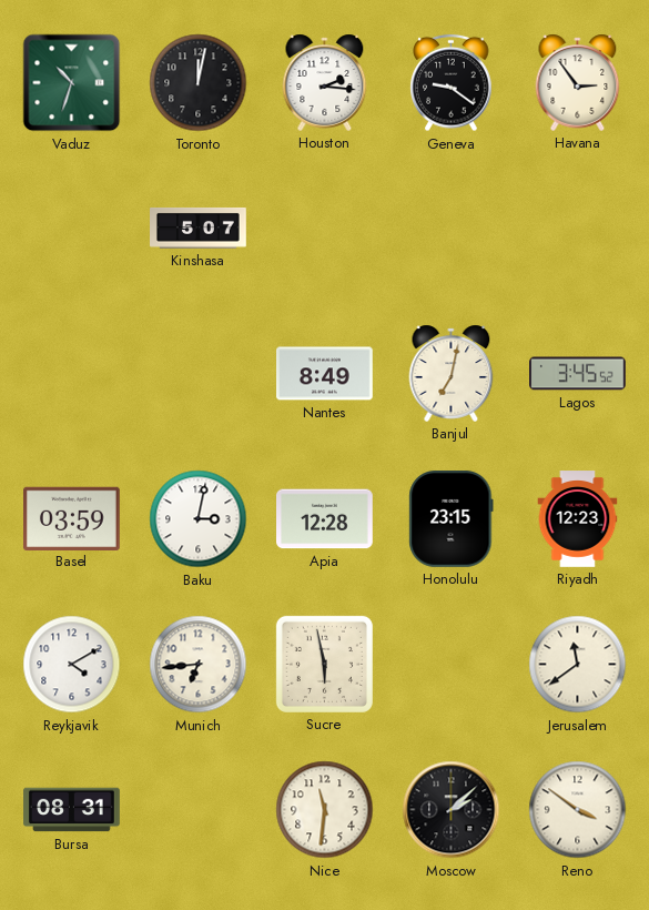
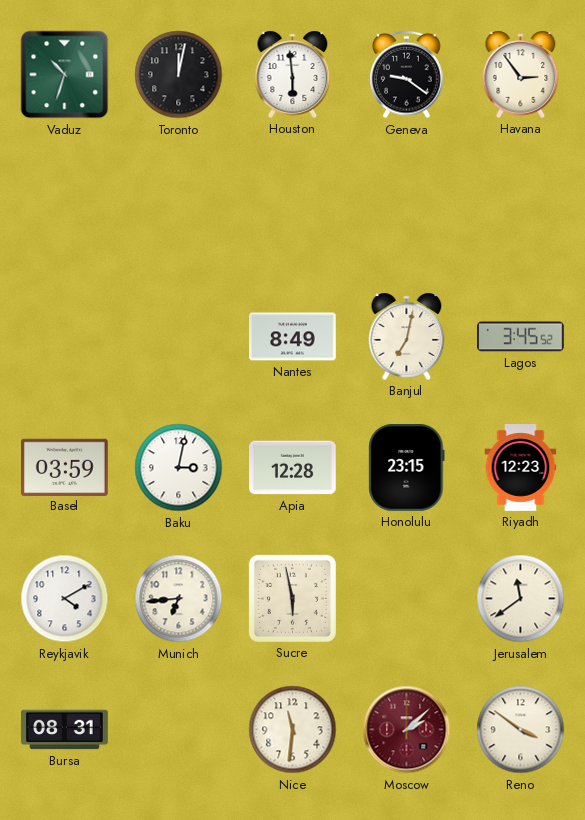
Houston: 2:16 -> 5:59
Kinshasa: 5:07 -> none
Moscow dial: black -> burgundy
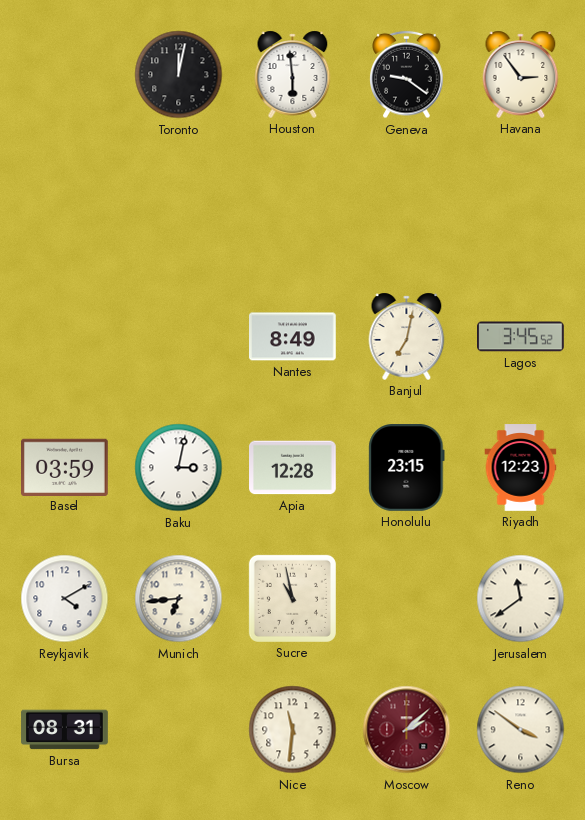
Vaduz: 10:33 -> none
Sucre: 5:58 -> 10:58
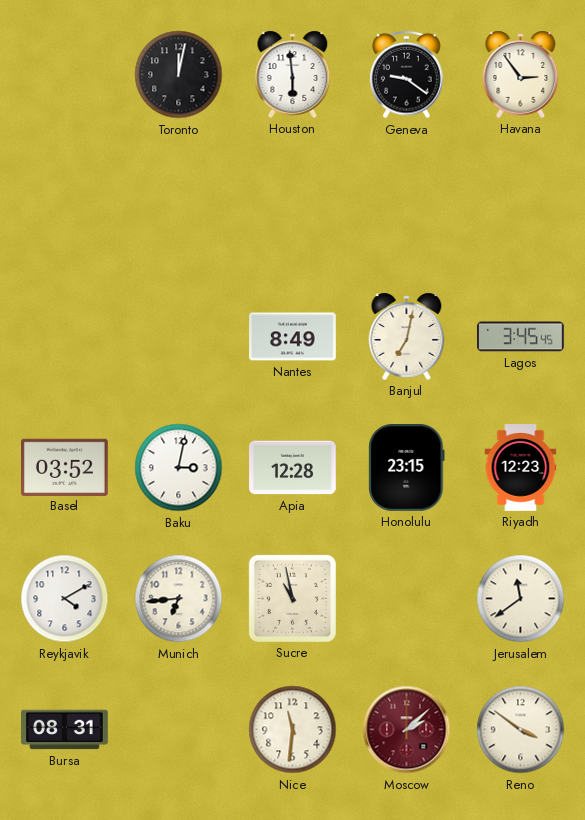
Lagos: 3:45:52 -> 3:45:45
Basel: 03:59 -> 03:52
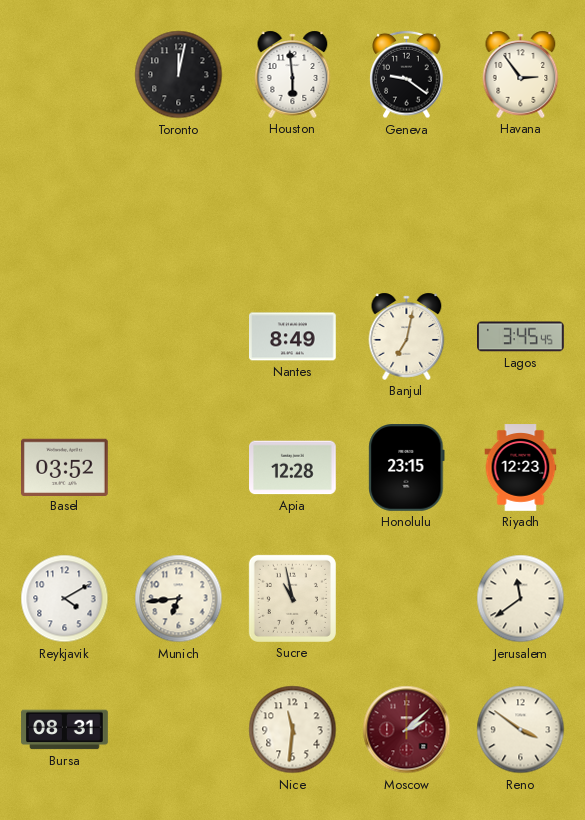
Baku: 3:02 -> none
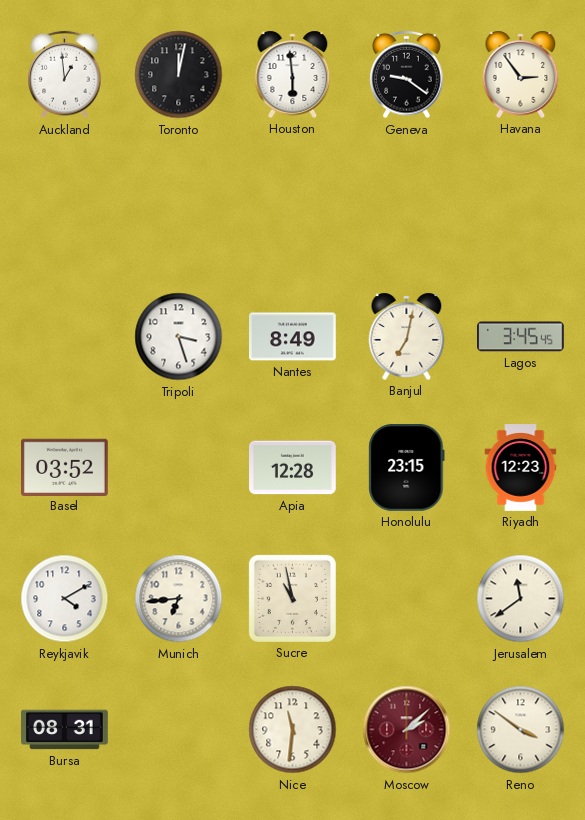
Auckland: none -> 12:59
Tripoli: none -> 3:27
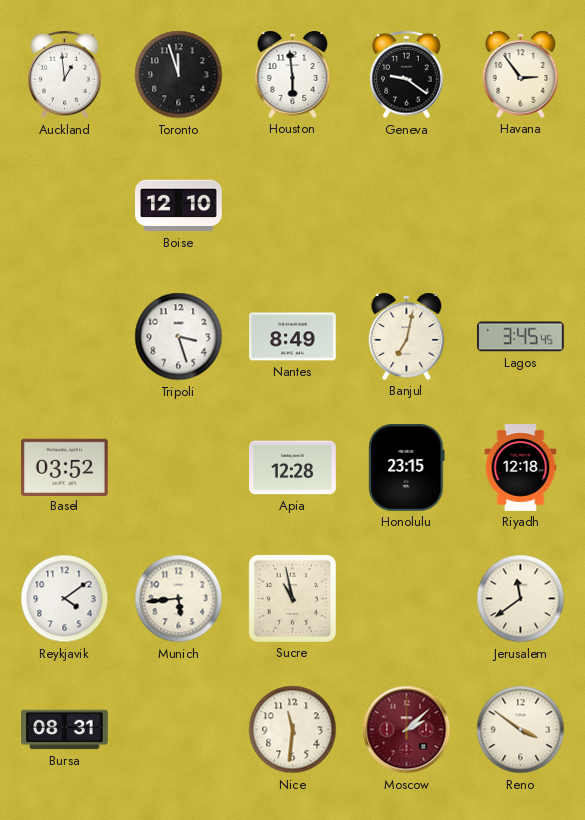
Toronto: 12:02 -> 11:57
Boise: none -> 12:10
Riyadh: 12:23 -> 12:18
Reykjavik: 4:10 -> 4:09
Munich: 6:44 -> 5:44
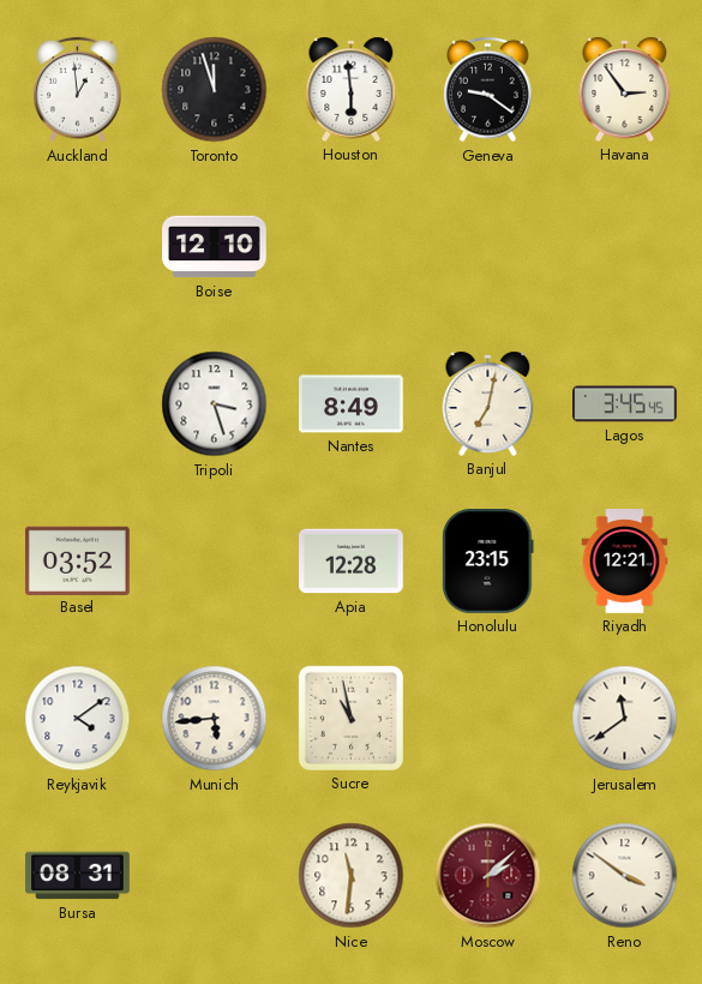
Riyadh: 12:18 -> 12:21
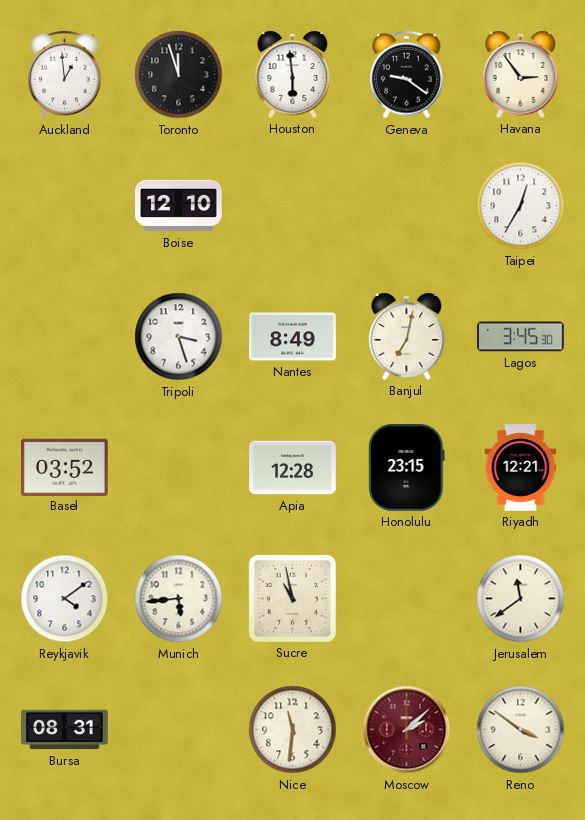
Taipei: none -> 12:35
Lagos: 3:45:45 -> 3:45:30
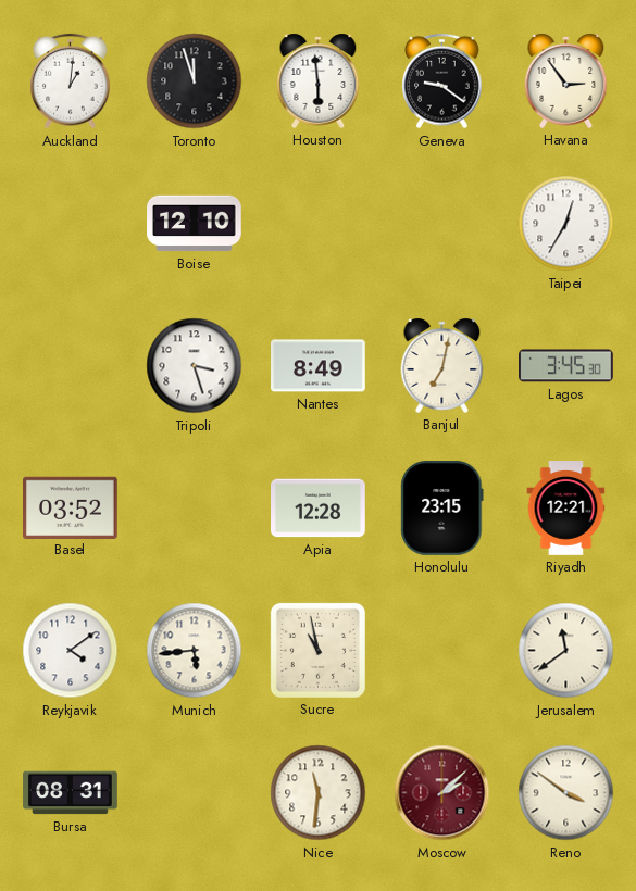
Auckland: 12:59 -> 1:01
